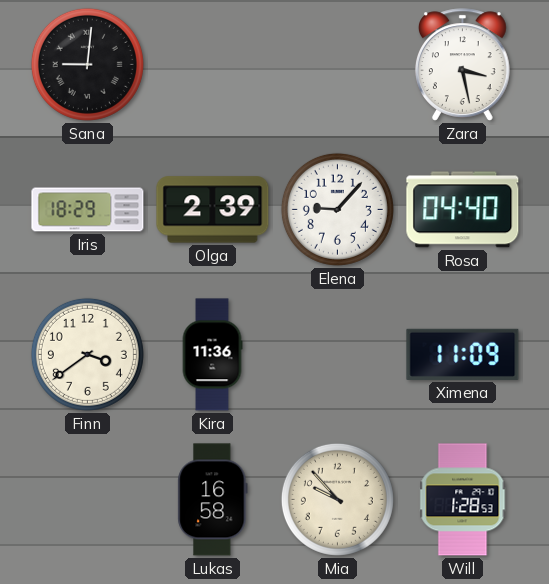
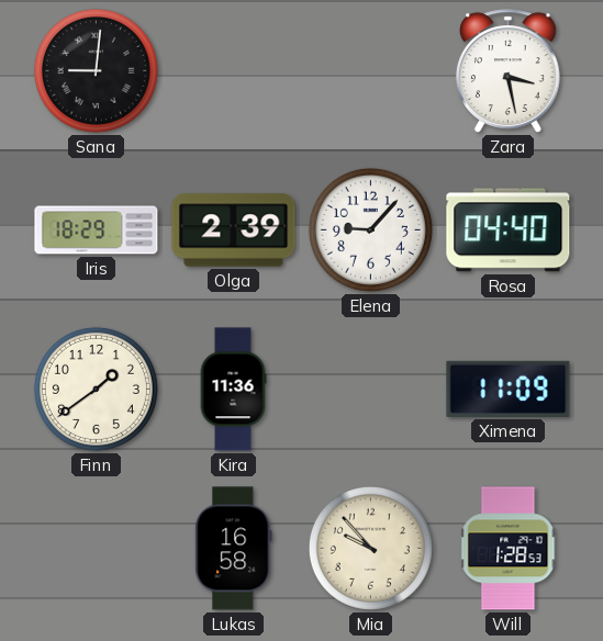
Finn: 3:39 -> 1:39
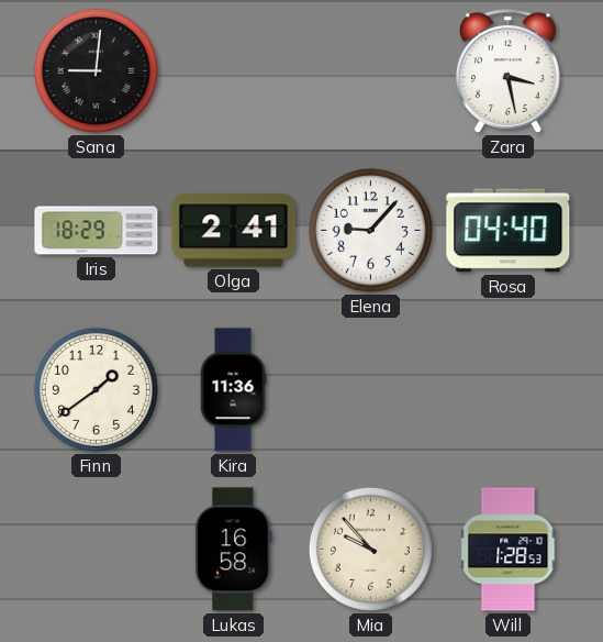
Olga: 2:39 -> 2:41
Ximena: 11:09 -> none
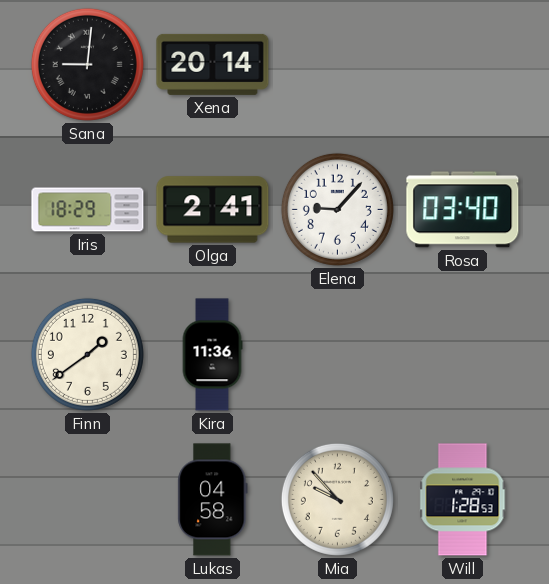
Xena: none -> 20:14
Zara: 3:28 -> none
Rosa: 04:40 -> 03:40
Lukas: 16:58 -> 04:58
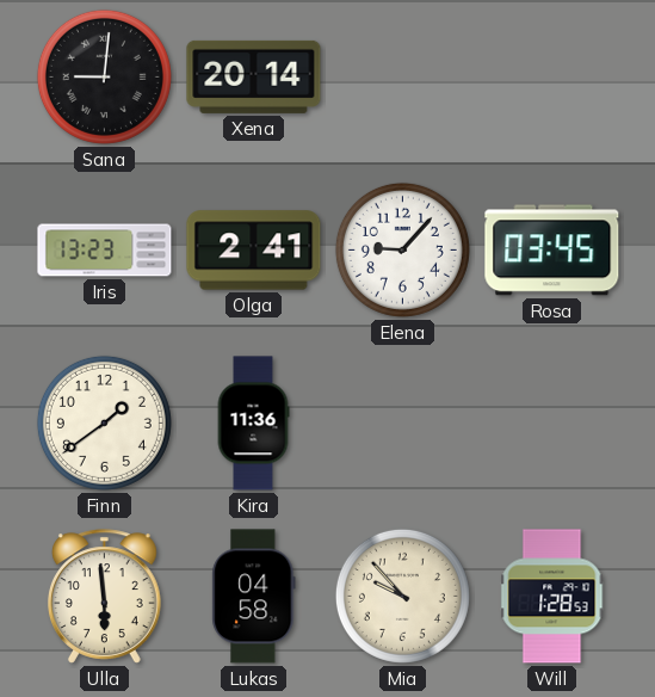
Iris: 18:29 -> 13:23
Rosa: 03:40 -> 03:45
Ulla: none -> 5:59
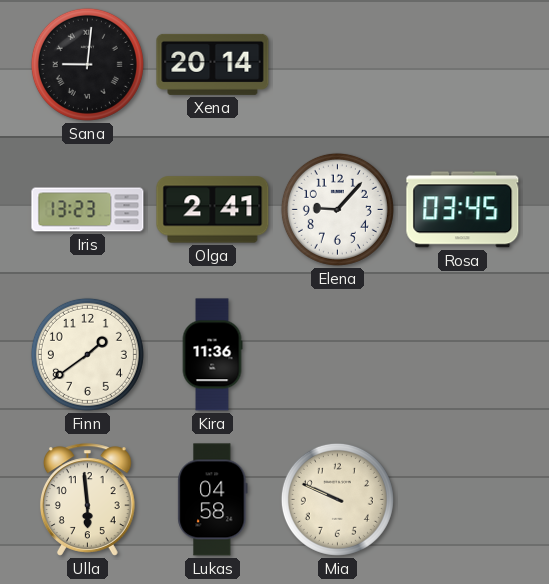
Mia: 9:53 -> 9:49
Will: 1:28 -> none
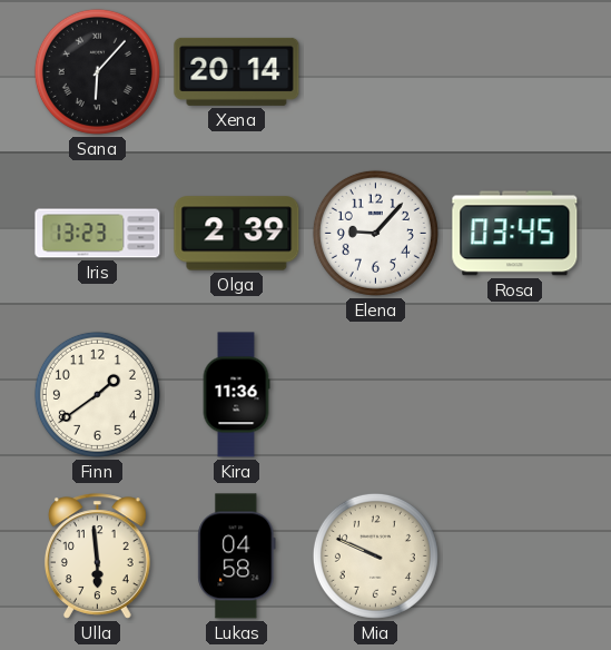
Sana: 9:01 -> 6:07
Olga: 2:41 -> 2:39
